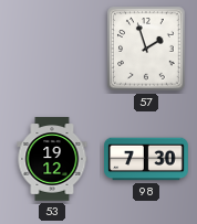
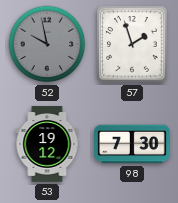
52: none -> 9:58
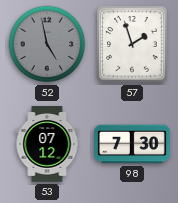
52: 9:58 -> 4:58
53: 19:12 -> 07:12
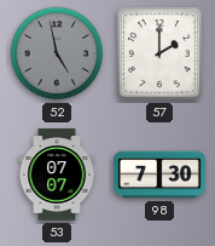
57: 1:57 -> 2:00
53: 07:12 -> 07:07
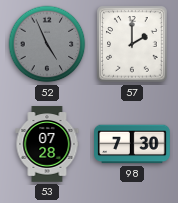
52: 4:58 -> 4:56
53: 07:07 -> 07:28
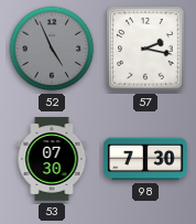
57: 2:00 -> 2:17
53: 07:28 -> 07:30
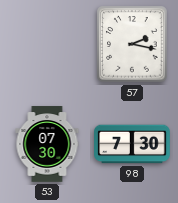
52: 4:56 -> none
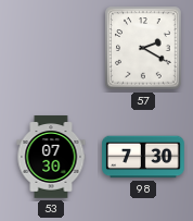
57: 2:17 -> 2:20
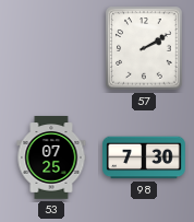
57: 2:20 -> 2:10
53: 07:30 -> 07:25
